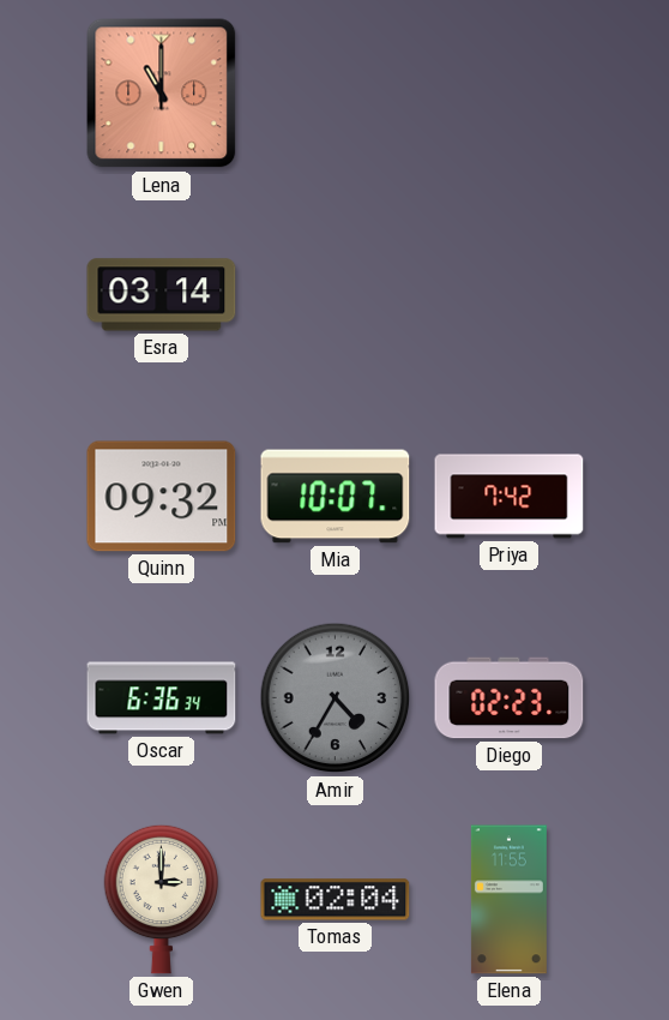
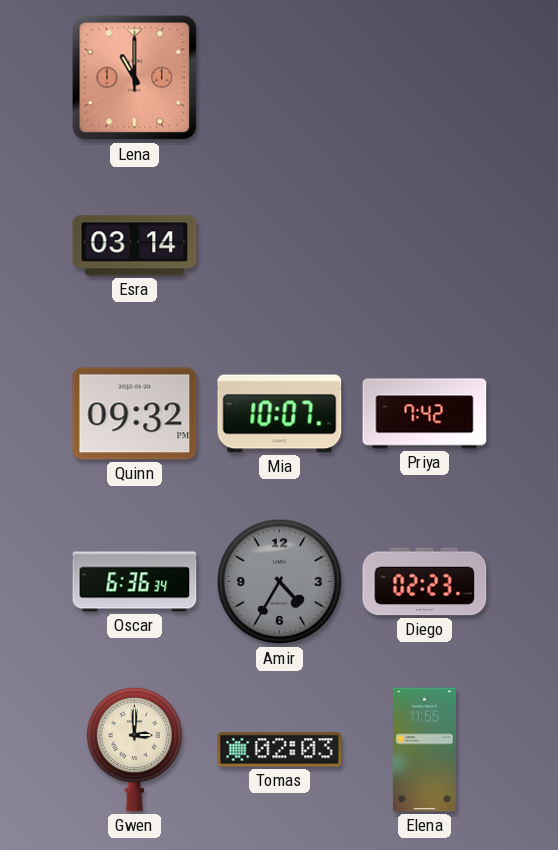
Tomas: 02:04 -> 02:03
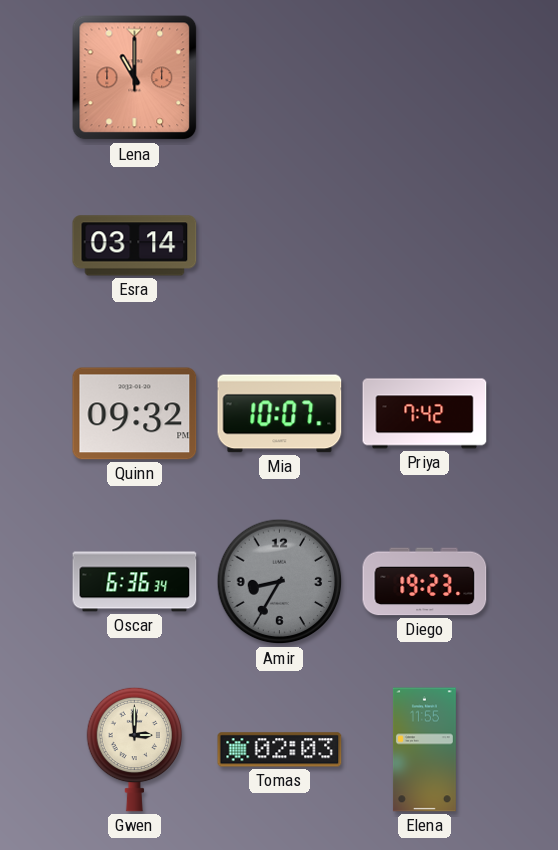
Amir: 4:35 -> 8:35
Diego: 02:23 -> 19:23
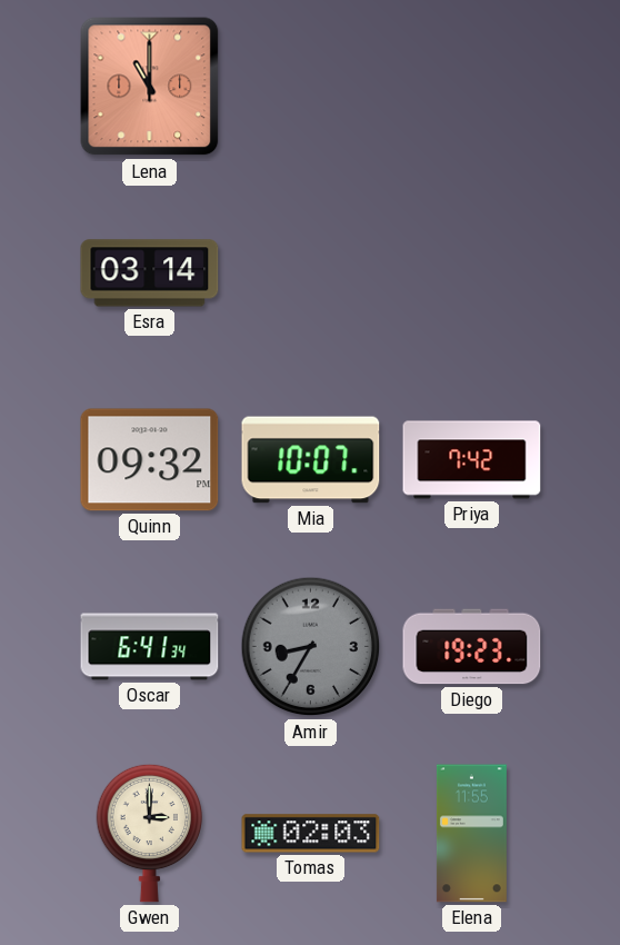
Oscar: 6:36 -> 6:41
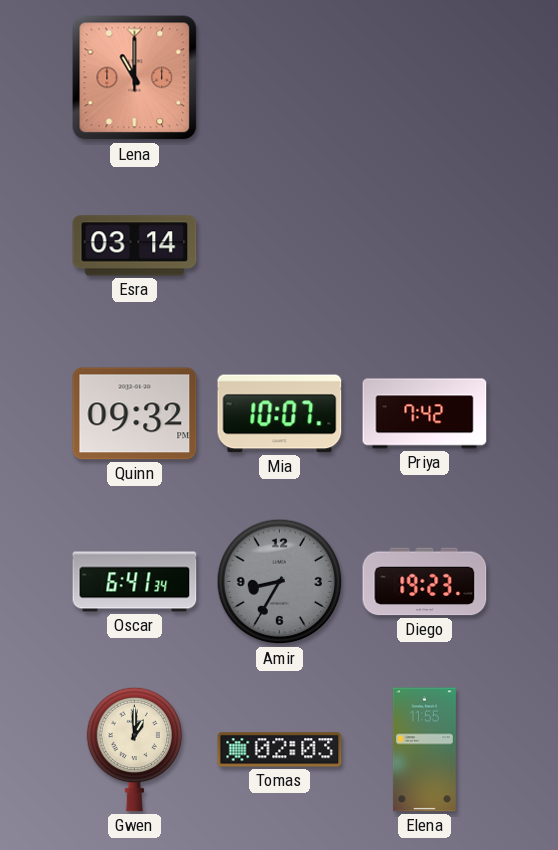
Gwen: 3:00 -> 1:00
